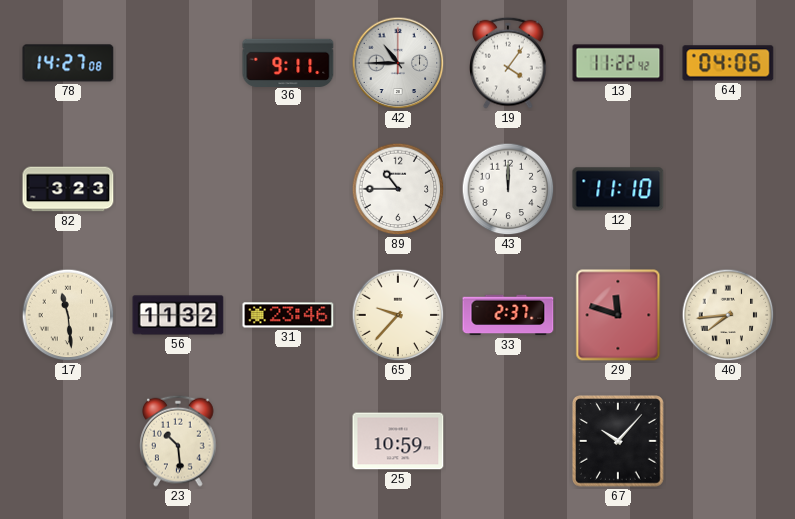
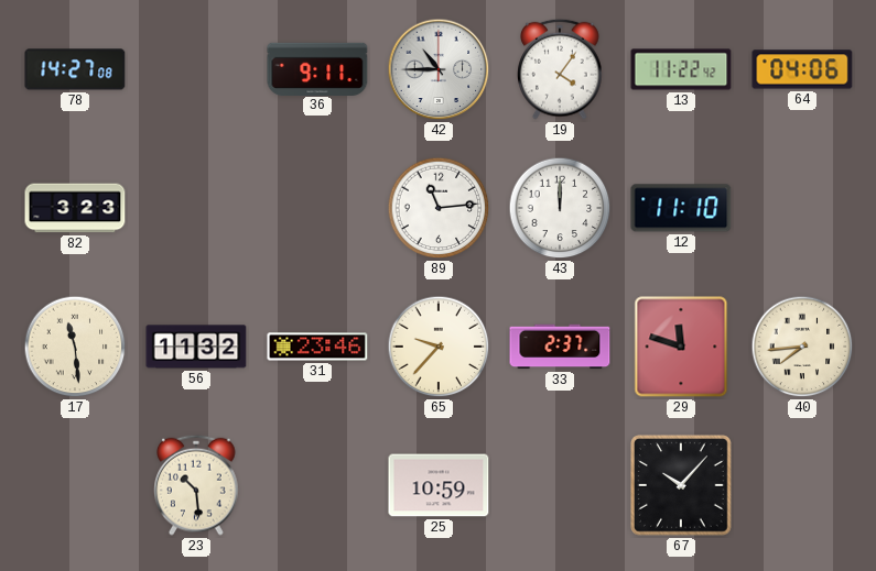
89: 10:45 -> 11:14
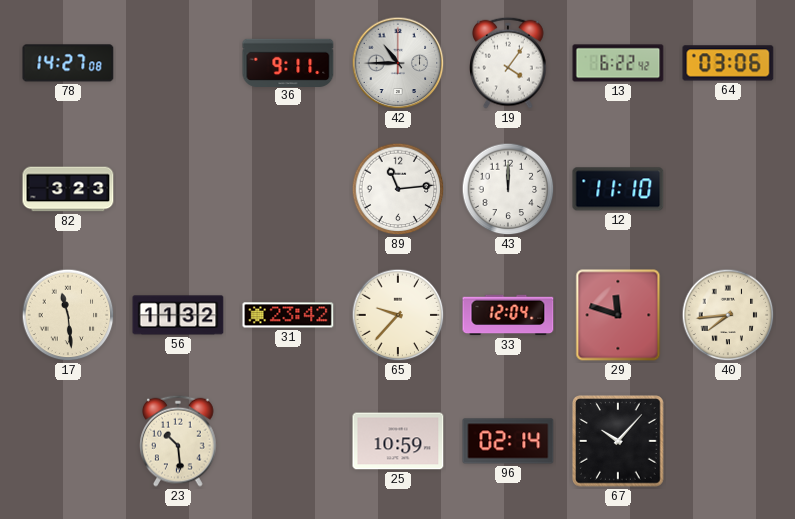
13: 11:22 -> 6:22
64: 04:06 -> 03:06
31: 23:46 -> 23:42
33: 2:37 -> 12:04
96: none -> 02:14
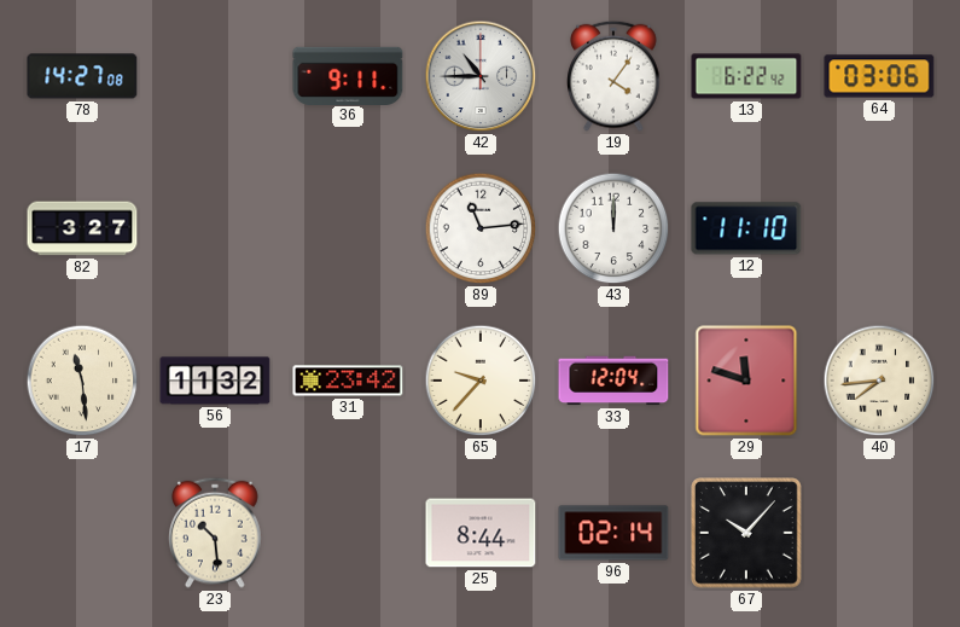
82: 3:23 -> 3:27
25: 10:59 -> 8:44
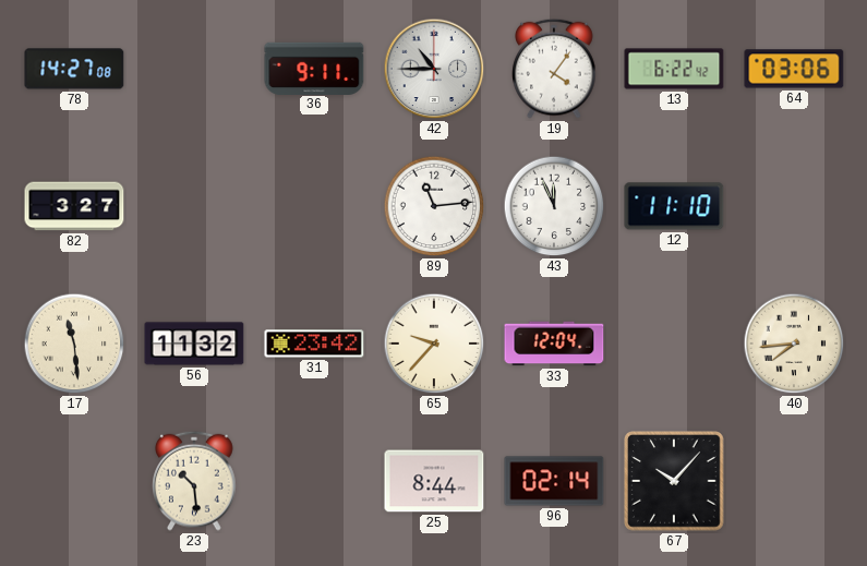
43: 12:00 -> 11:56
29: 11:48 -> none
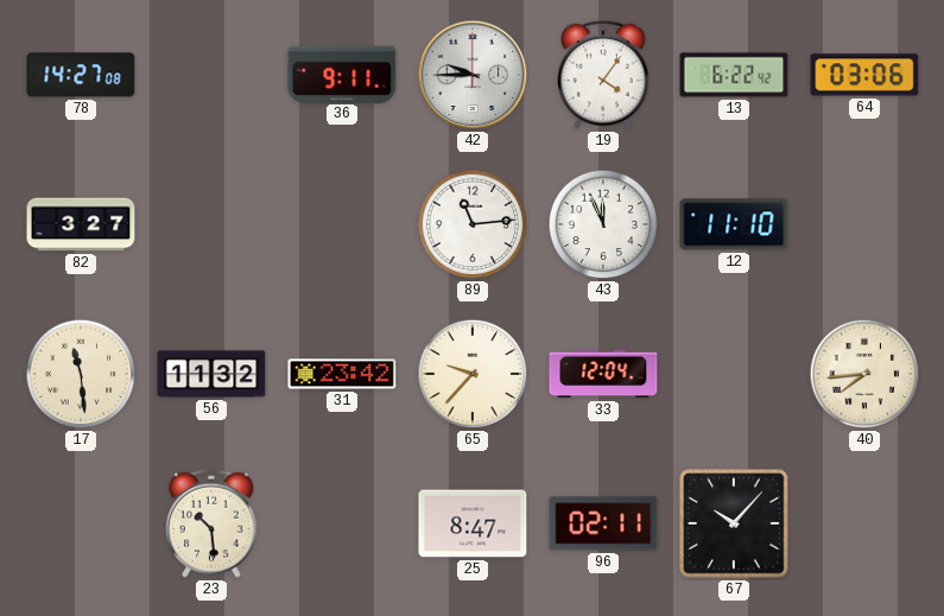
42: 10:45 -> 9:45
25: 8:44 -> 8:47
96: 02:14 -> 02:11
